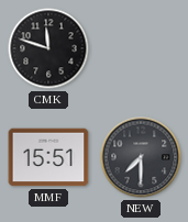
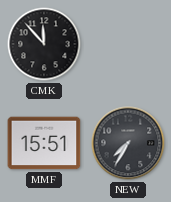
CMK: 11:48 -> 11:53
NEW: 7:30 -> 7:35
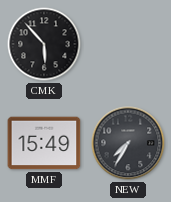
CMK: 11:53 -> 5:53
MMF: 15:51 -> 15:49
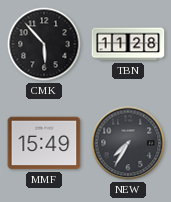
TBN: none -> 11:28
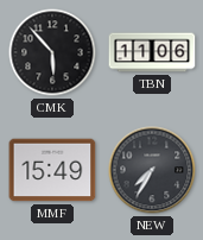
TBN: 11:28 -> 11:06
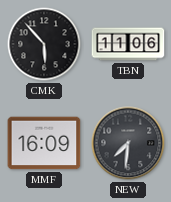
MMF: 15:49 -> 16:09
NEW: 7:35 -> 7:31
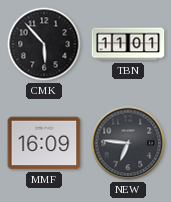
TBN: 11:06 -> 11:01
NEW: 7:31 -> 6:46
